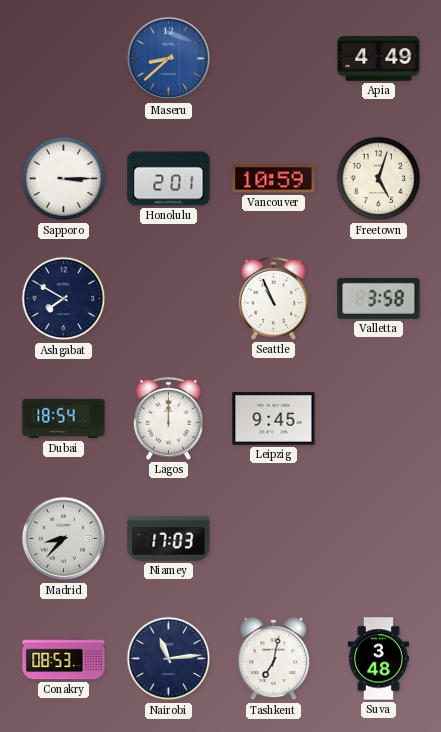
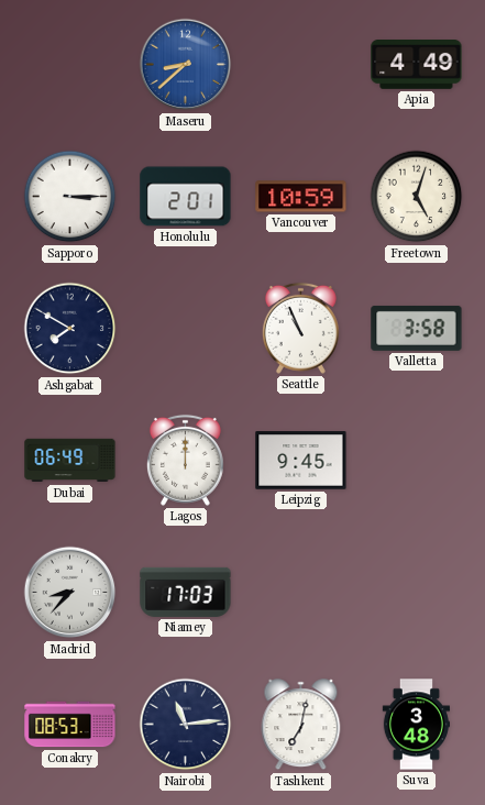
Dubai: 18:54 -> 06:49
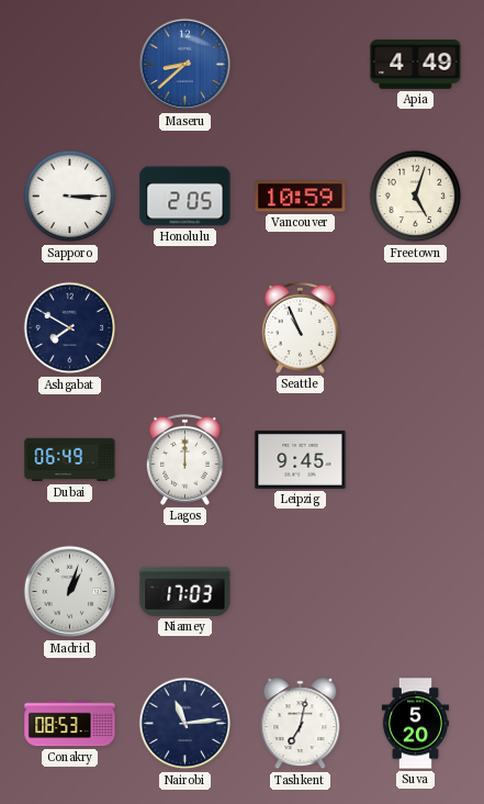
Honolulu: 2:01 -> 2:05
Valletta: 3:58 -> none
Madrid: 8:37 -> 1:03
Suva: 3:48 -> 5:20
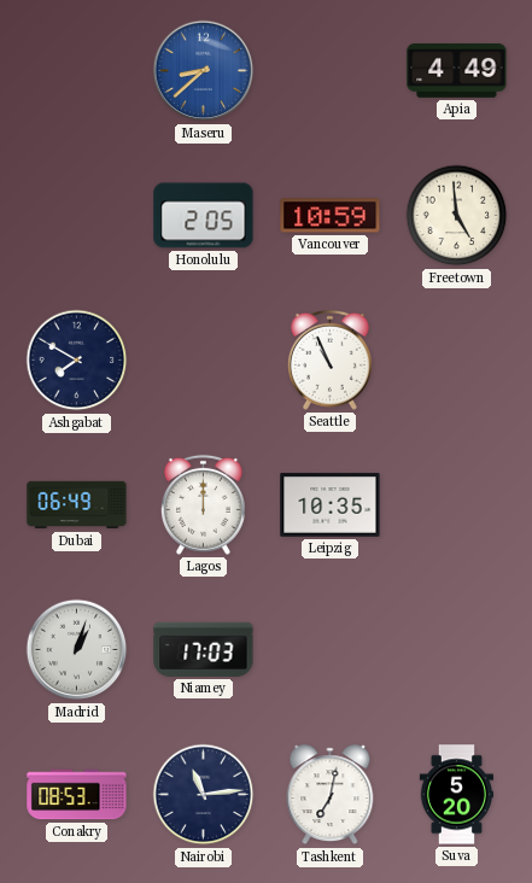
Sapporo: 3:15 -> none
Freetown: 5:03 -> 4:59
Leipzig: 9:45 -> 10:35
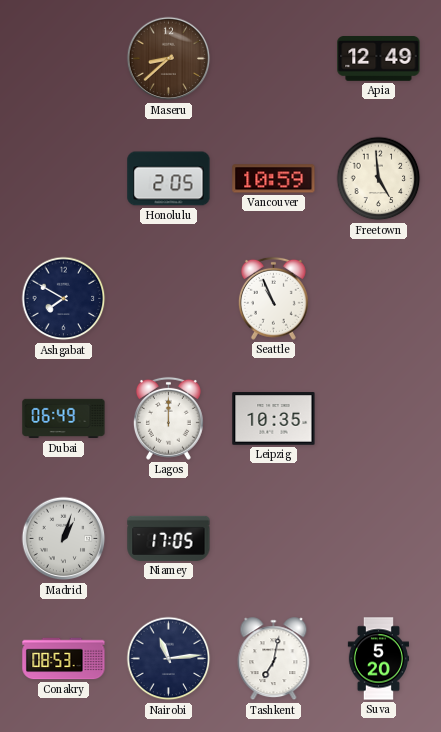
Maseru dial: blue -> brown
Apia: 4:49 -> 12:49
Niamey: 17:03 -> 17:05
